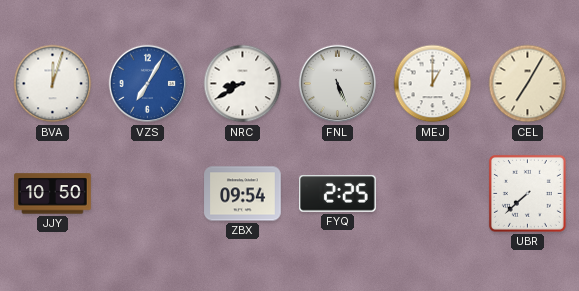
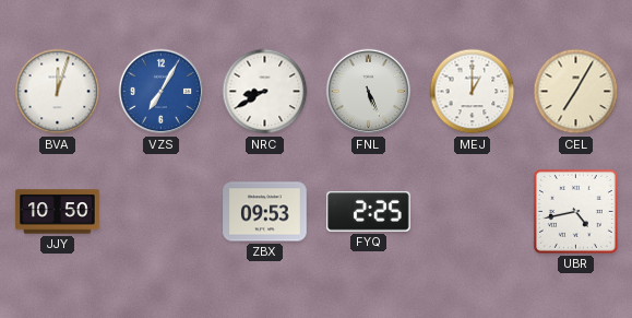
ZBX: 09:54 -> 09:53
UBR: 7:38 -> 4:43
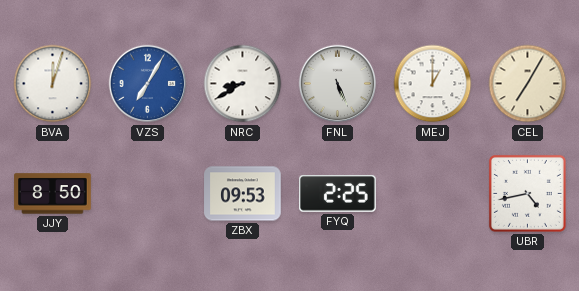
JJY: 10:50 -> 8:50
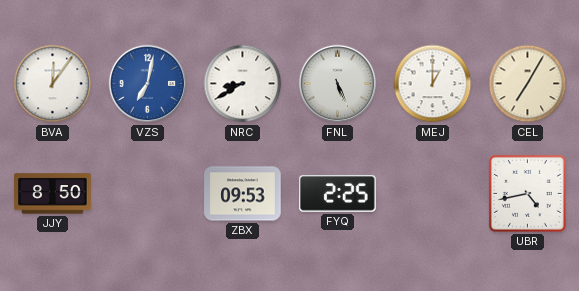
BVA: 12:03 -> 12:06
VZS: 7:05 -> 7:02
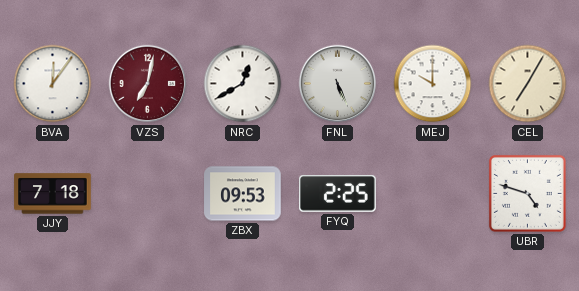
VZS dial: blue -> burgundy
NRC: 8:40 -> 12:40
MEJ: 1:00 -> 10:00
JJY: 8:50 -> 7:18
UBR: 4:43 -> 4:48
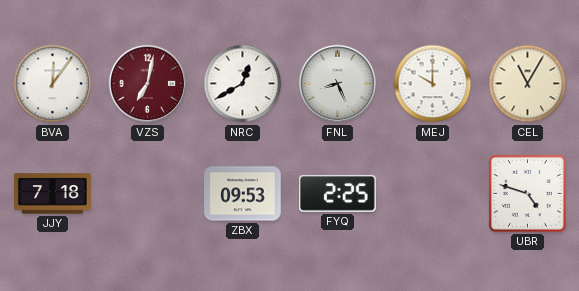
FNL: 5:26 -> 8:26
CEL: 7:05 -> 11:05
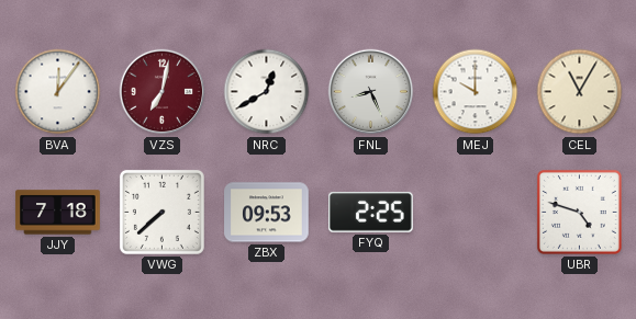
VWG: none -> 7:38
